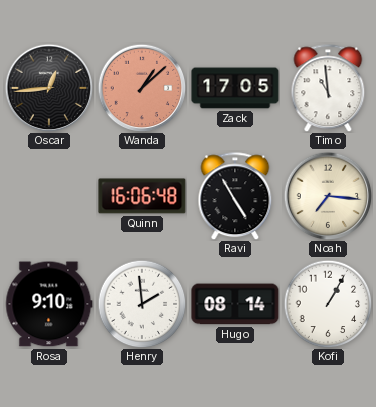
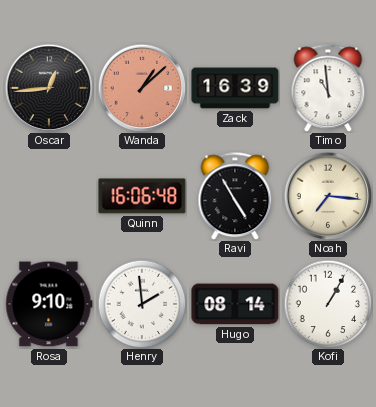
Zack: 17:05 -> 16:39
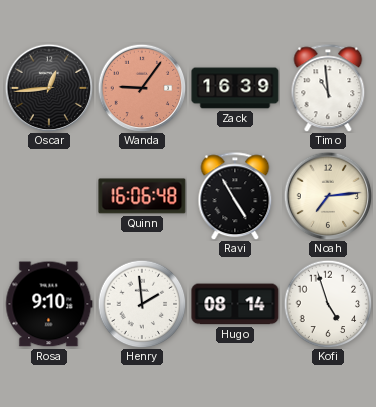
Wanda: 1:08 -> 9:06
Noah: 7:16 -> 7:14
Kofi: 1:05 -> 4:57
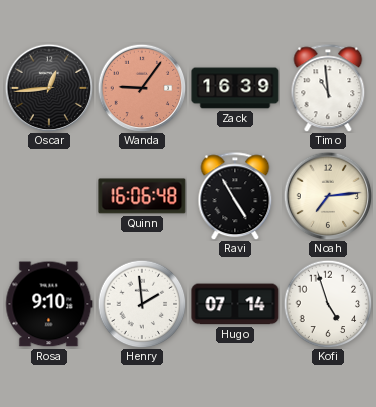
Hugo: 08:14 -> 07:14
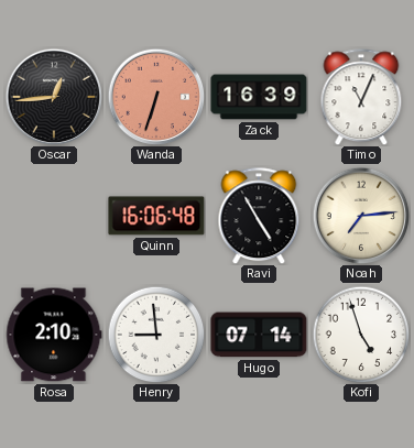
Wanda: 9:06 -> 6:33
Timo: 10:59 -> 11:04
Rosa: 9:10 -> 2:10
Henry: 1:59 -> 8:59
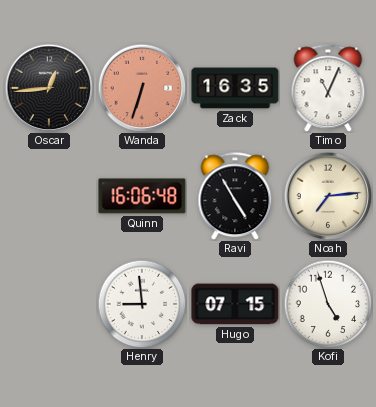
Zack: 16:39 -> 16:35
Rosa: 2:10 -> none
Hugo: 07:14 -> 07:15
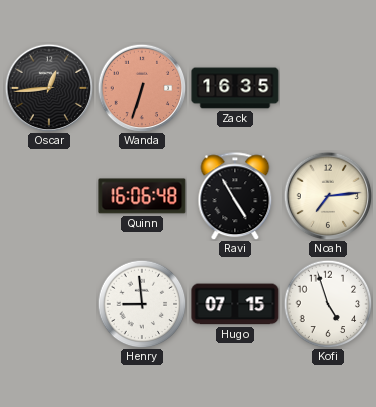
Timo: 11:04 -> none
